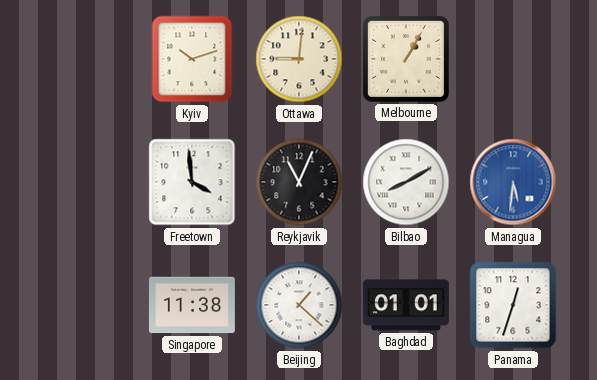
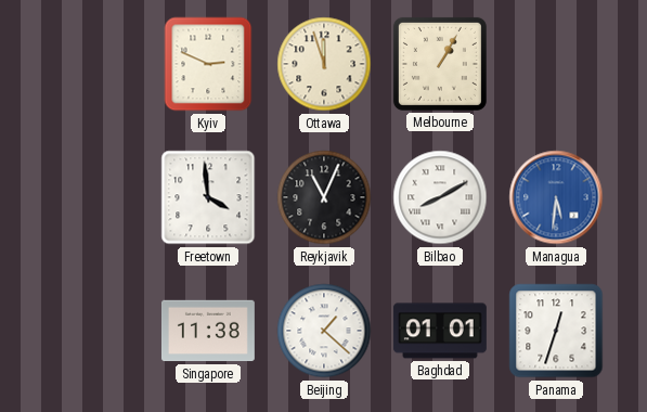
Kyiv: 10:12 -> 2:49
Ottawa: 9:01 -> 11:57
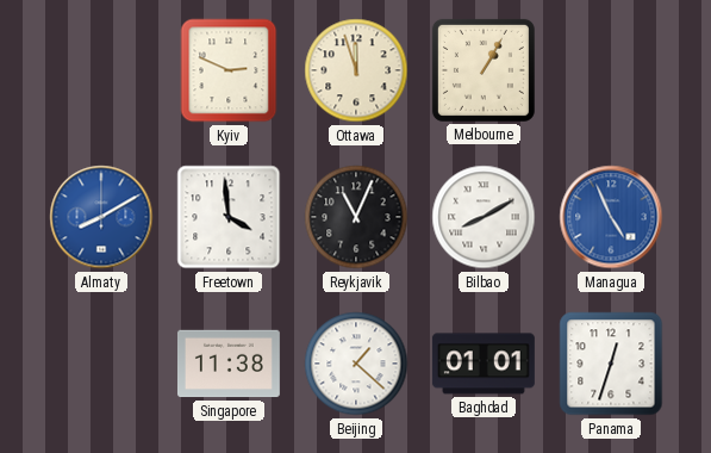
Almaty: none -> 8:10
Managua: 5:31 -> 4:56
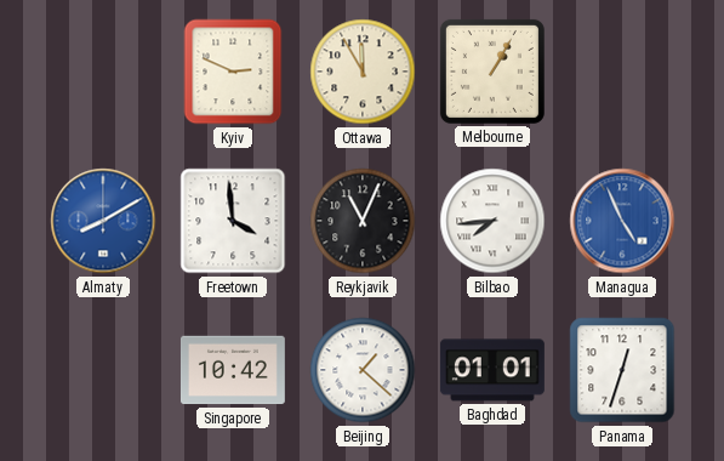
Ottawa: 11:57 -> 11:55
Bilbao: 8:10 -> 7:44
Singapore: 11:38 -> 10:42
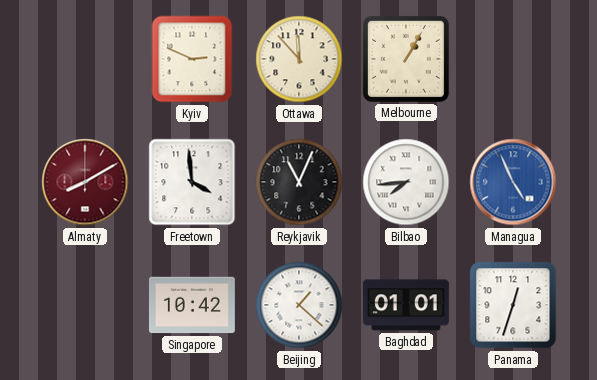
Ottawa: 11:55 -> 11:53
Almaty dial: blue -> burgundy
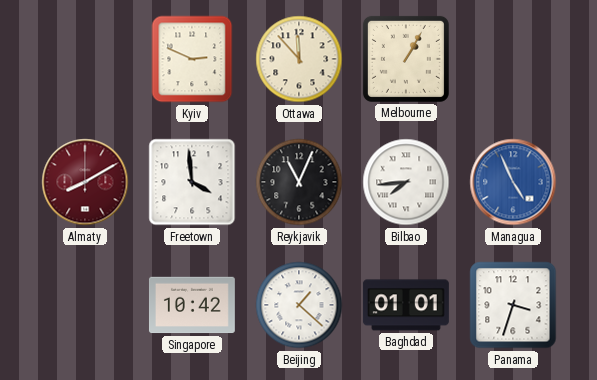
Panama: 12:33 -> 3:33
